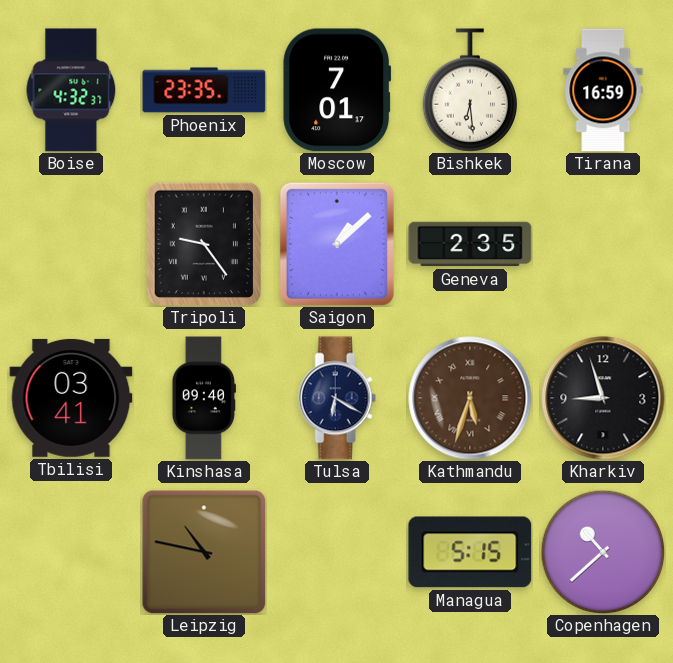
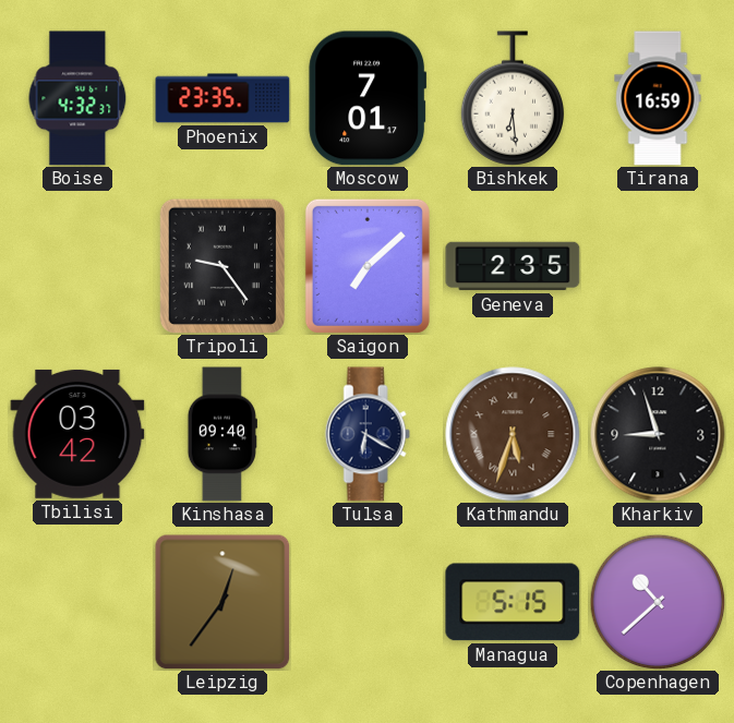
Saigon: 1:08 -> 7:08
Tbilisi: 03:41 -> 03:42
Leipzig: 10:47 -> 12:36
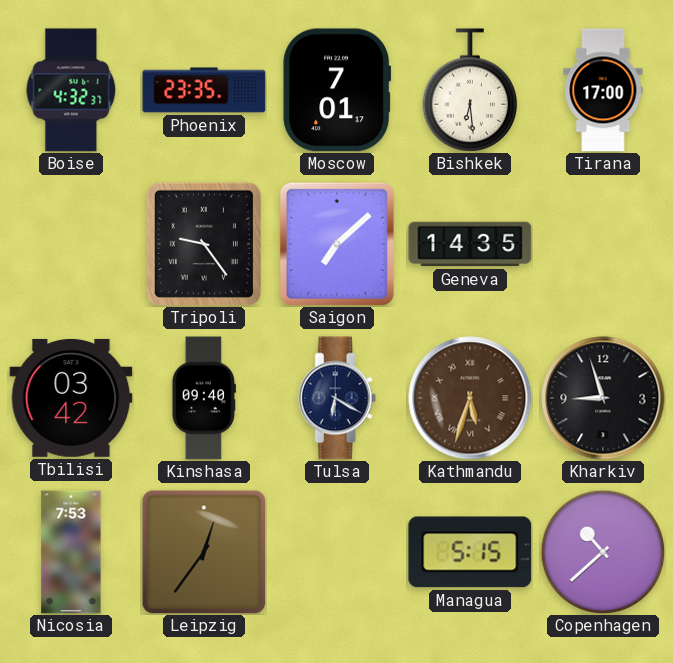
Tirana: 16:59 -> 17:00
Geneva: 2:35 -> 14:35
Nicosia: none -> 7:53
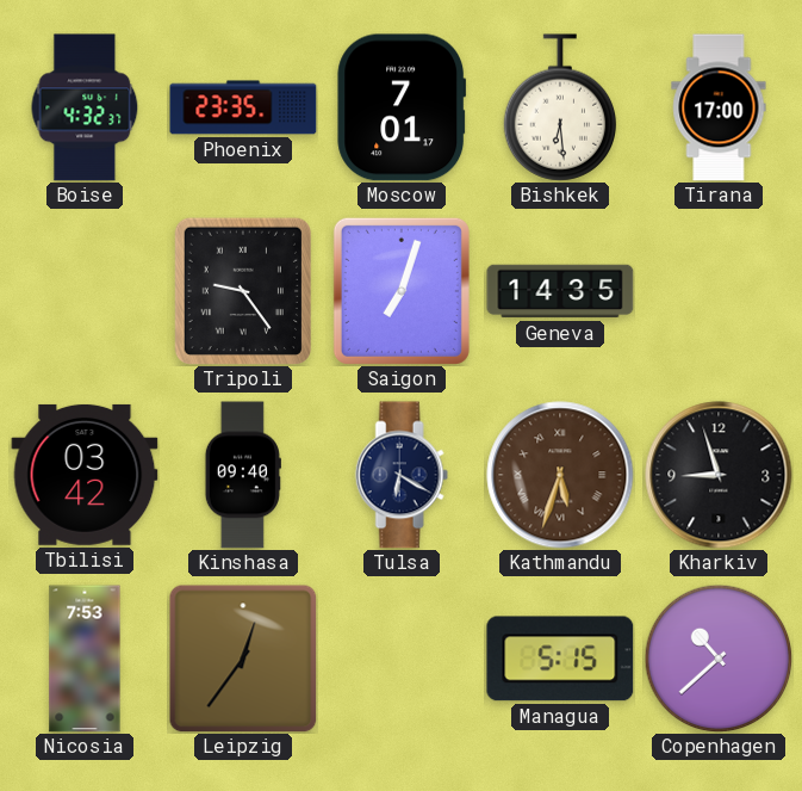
Saigon: 7:08 -> 7:03
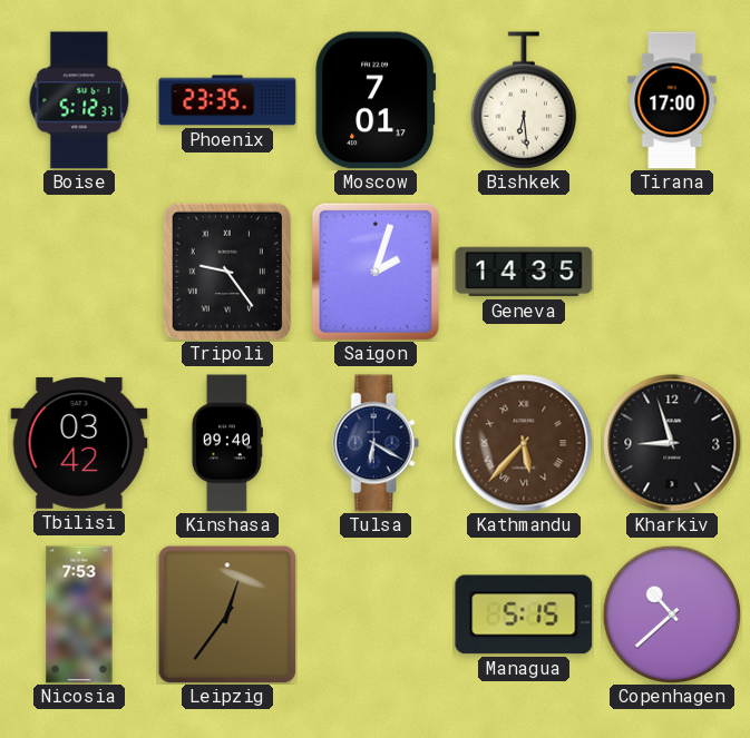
Boise: 4:32 -> 5:12
Saigon: 7:03 -> 2:03
Kathmandu: 5:33 -> 5:37
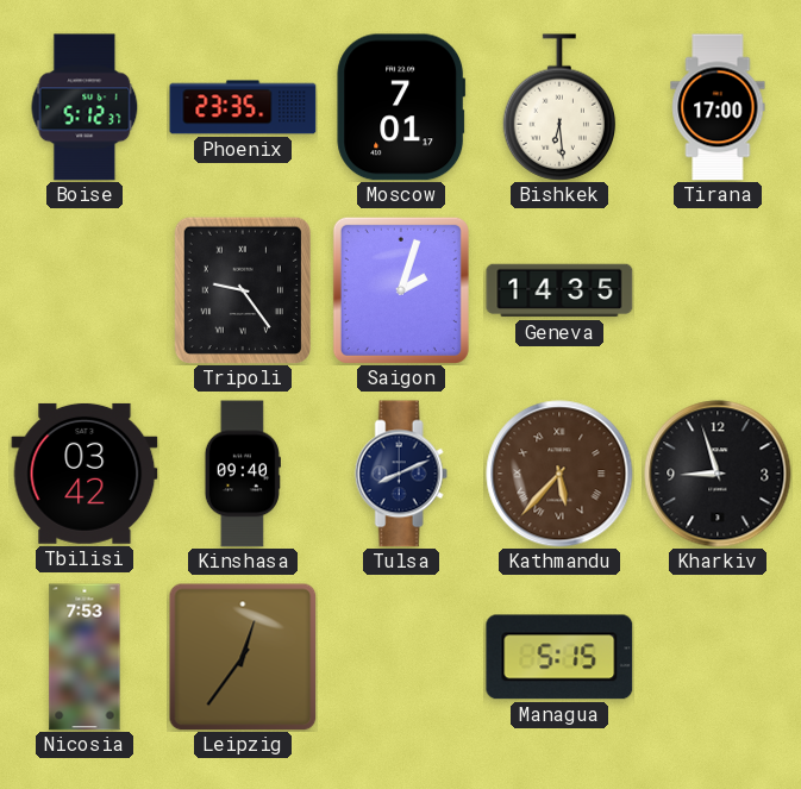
Tulsa: 6:20 -> 8:11
Copenhagen: 10:38 -> none
